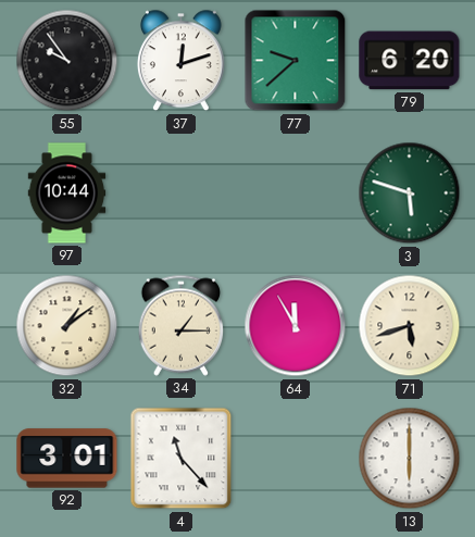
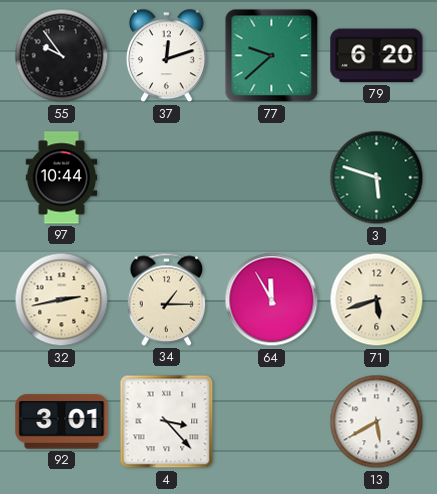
32: 1:09 -> 2:43
4: 11:23 -> 3:23
13: 6:00 -> 5:40
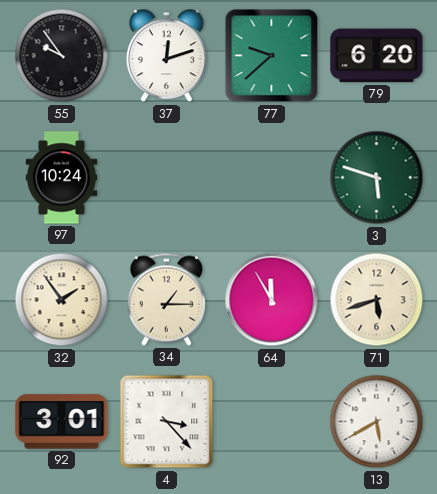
97: 10:44 -> 10:24
32: 2:43 -> 1:54
